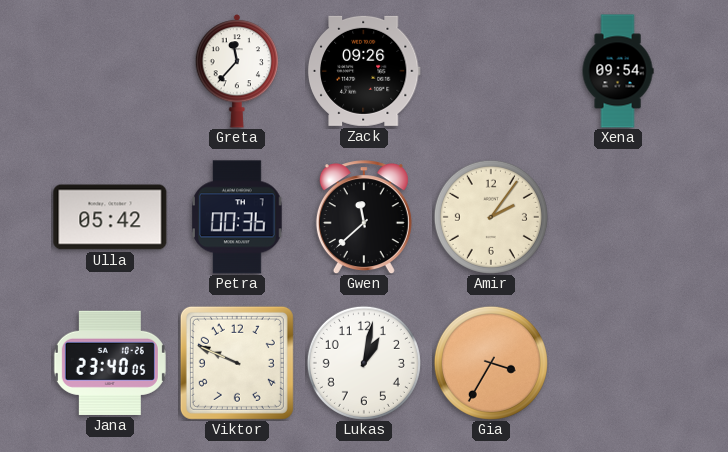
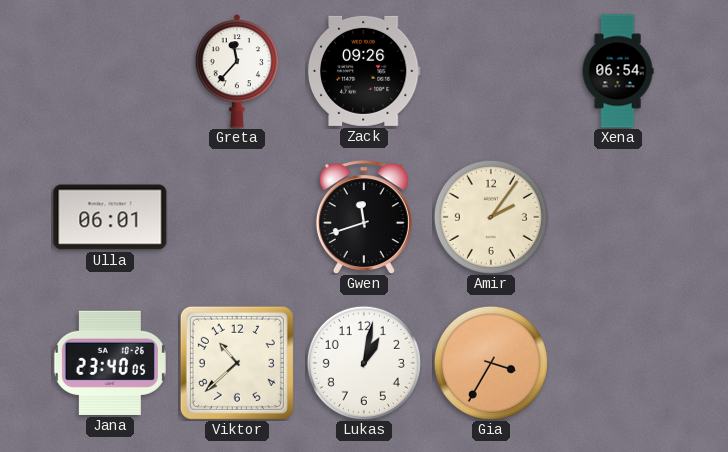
Xena: 09:54 -> 06:54
Ulla: 05:42 -> 06:01
Petra: 00:36 -> none
Gwen: 11:38 -> 11:42
Viktor: 9:49 -> 10:38
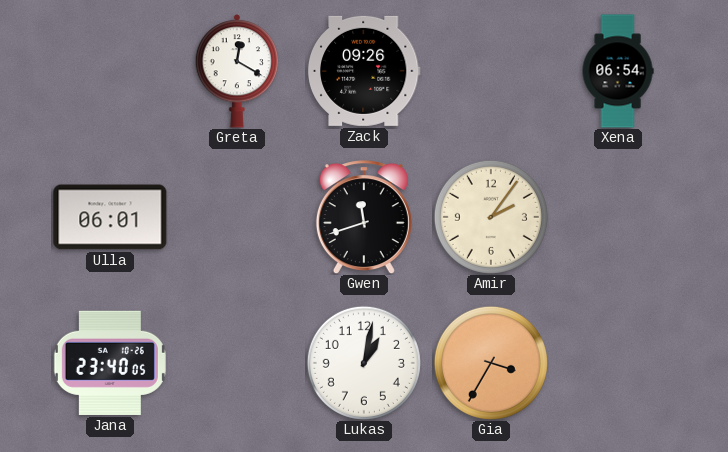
Greta: 11:37 -> 12:20
Viktor: 10:38 -> none
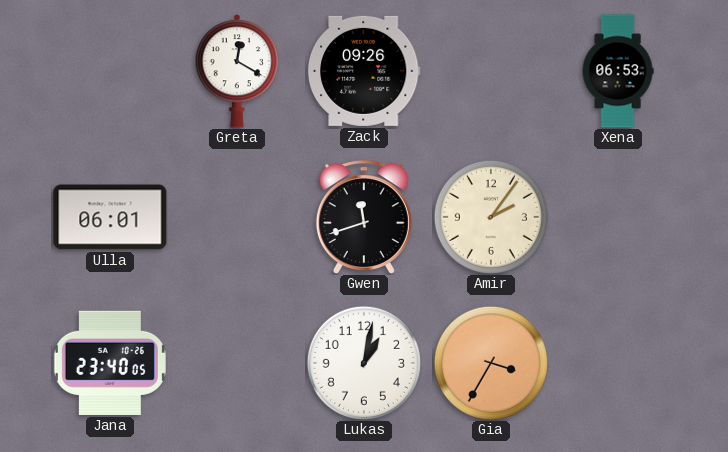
Xena: 06:54 -> 06:53
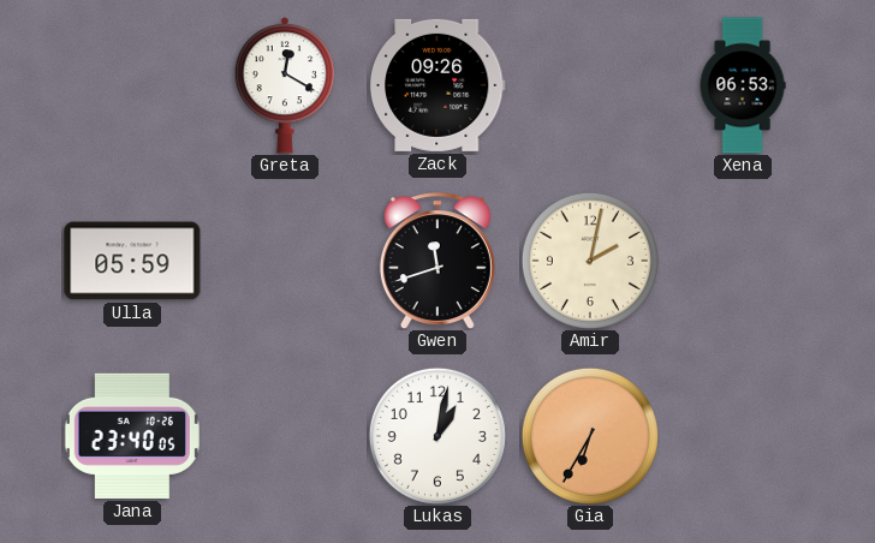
Ulla: 06:01 -> 05:59
Amir: 2:06 -> 2:02
Gia: 3:35 -> 6:35
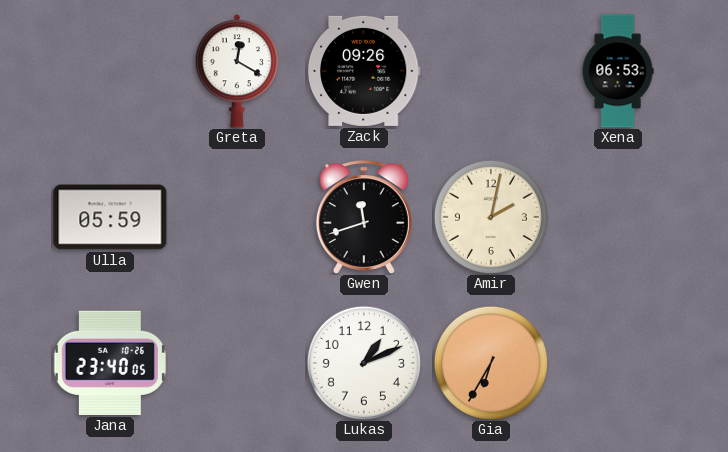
Lukas: 1:02 -> 1:11
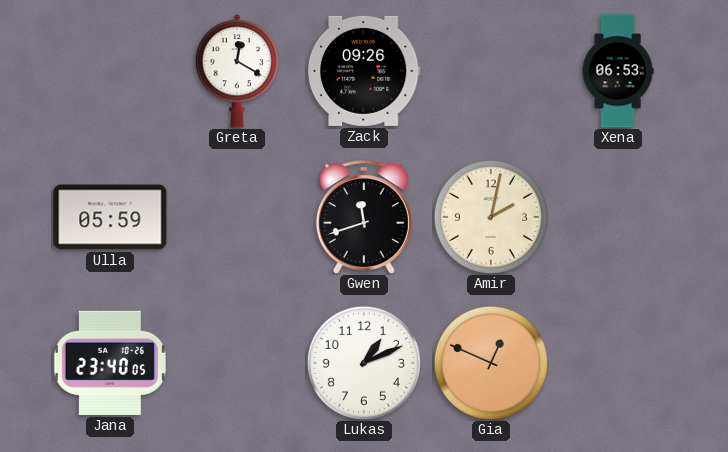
Gia: 6:35 -> 12:49
